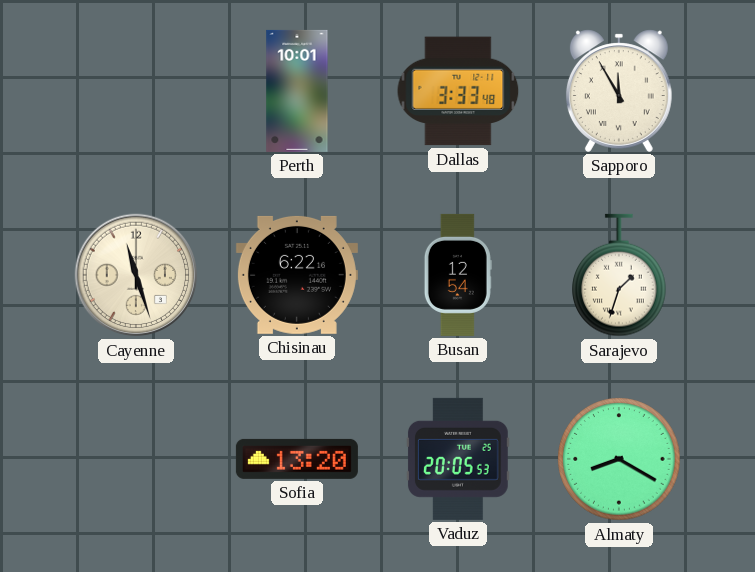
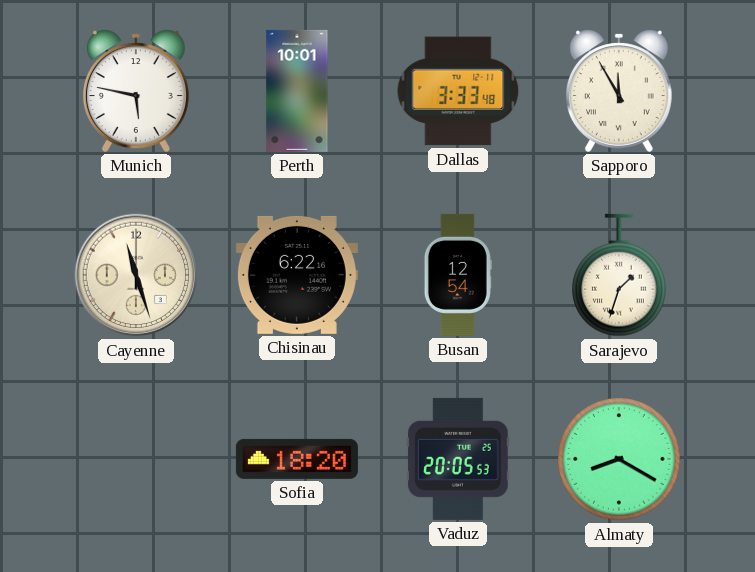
Munich: none -> 5:47
Sofia: 13:20 -> 18:20
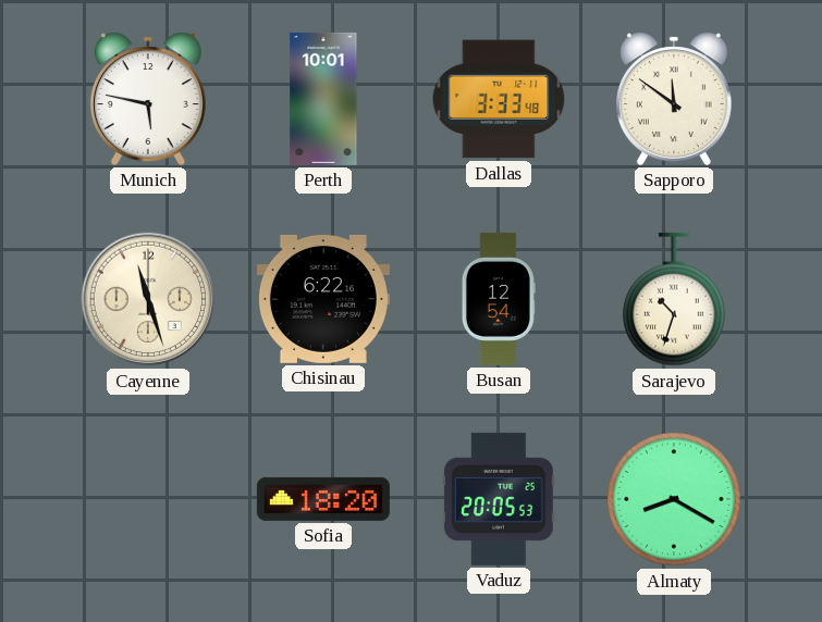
Sapporo: 11:55 -> 11:51
Sarajevo: 1:33 -> 10:33
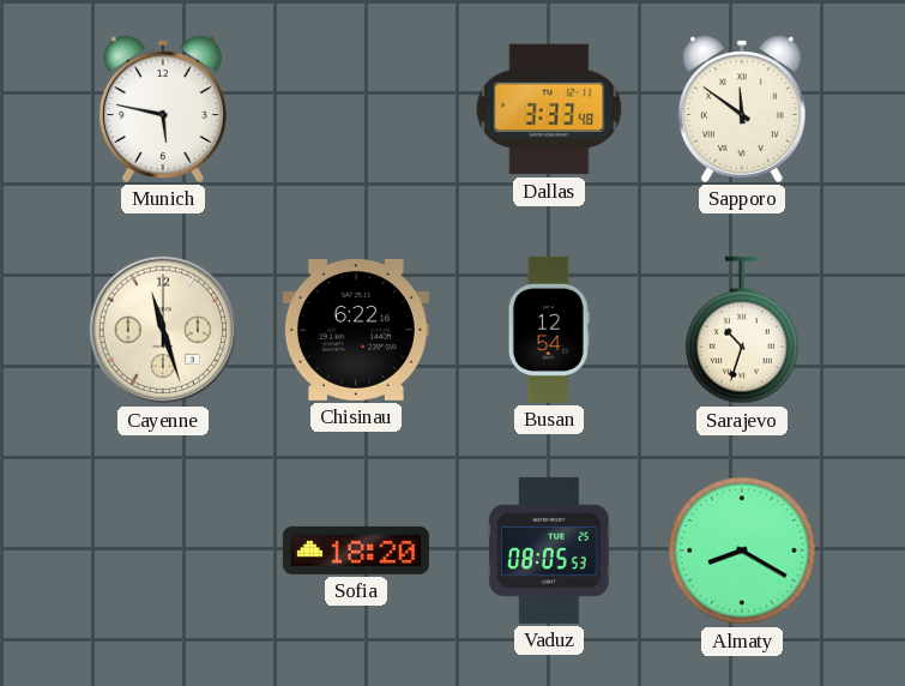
Perth: 10:01 -> none
Vaduz: 20:05 -> 08:05
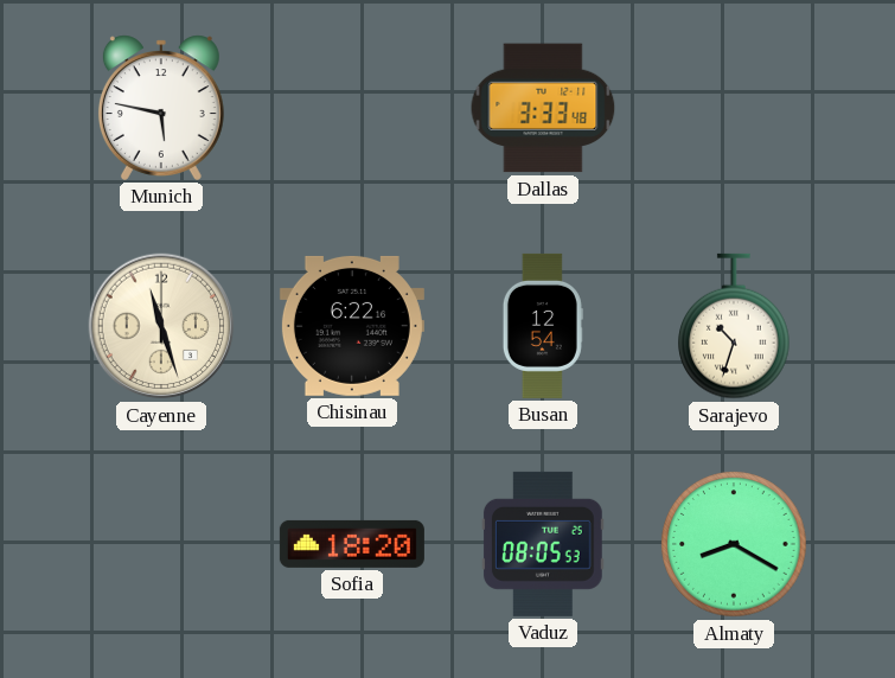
Sapporo: 11:51 -> none
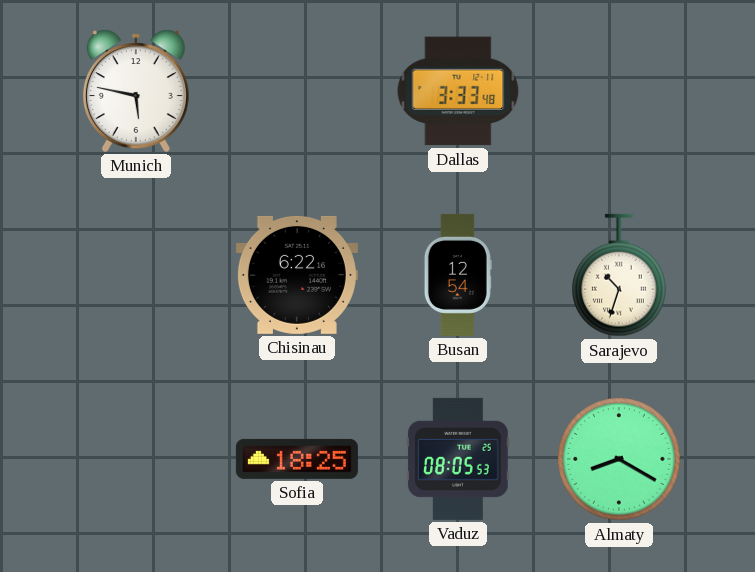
Cayenne: 11:27 -> none
Sofia: 18:20 -> 18:25
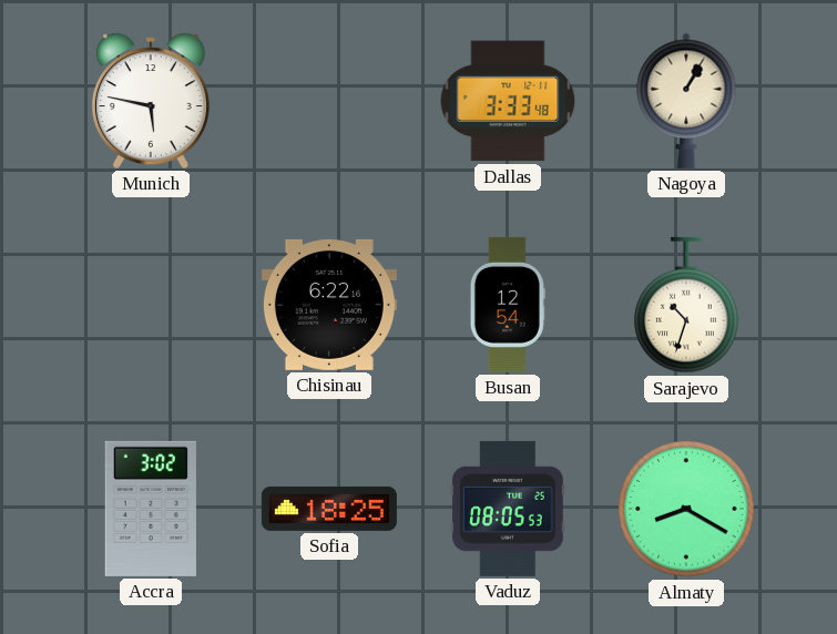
Nagoya: none -> 1:05
Accra: none -> 3:02
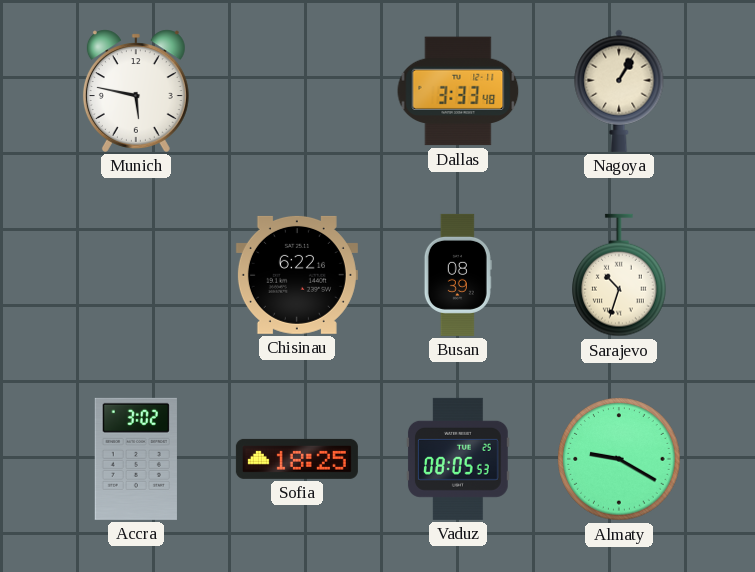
Busan: 12:54 -> 08:39
Almaty: 8:20 -> 9:20
